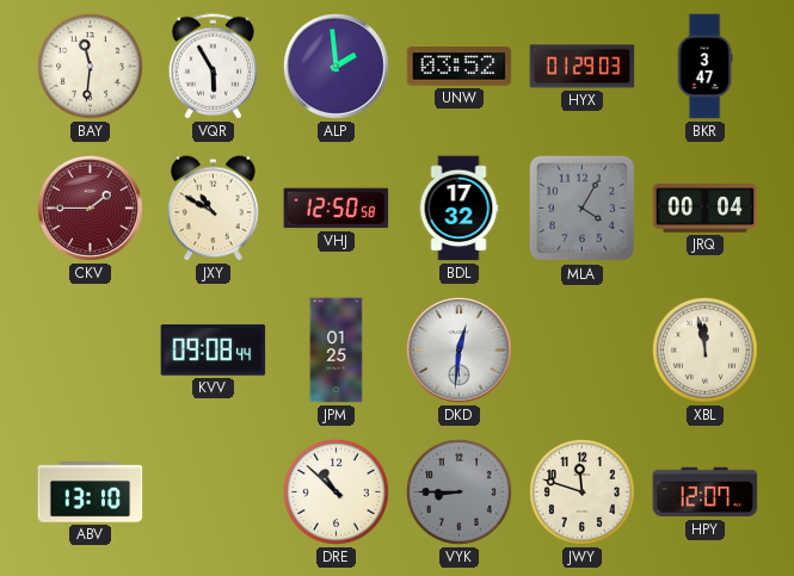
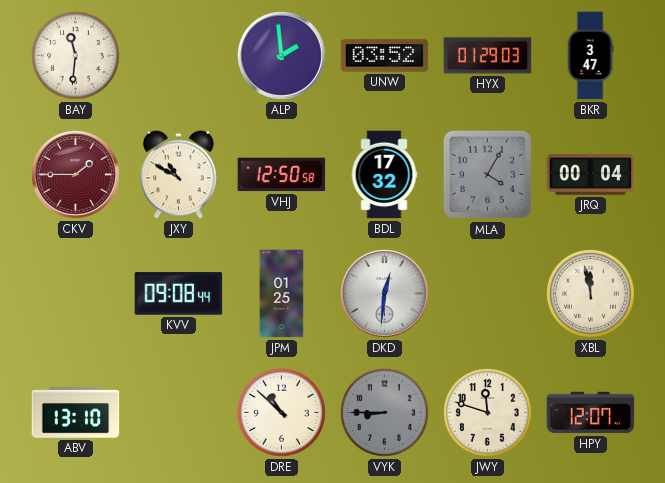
VQR: 5:55 -> none
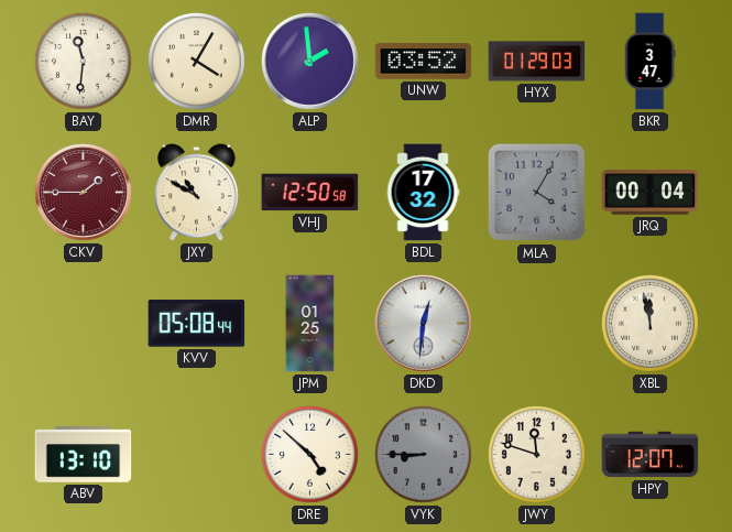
DMR: none -> 4:05
KVV: 09:08 -> 05:08
DRE: 10:52 -> 4:52
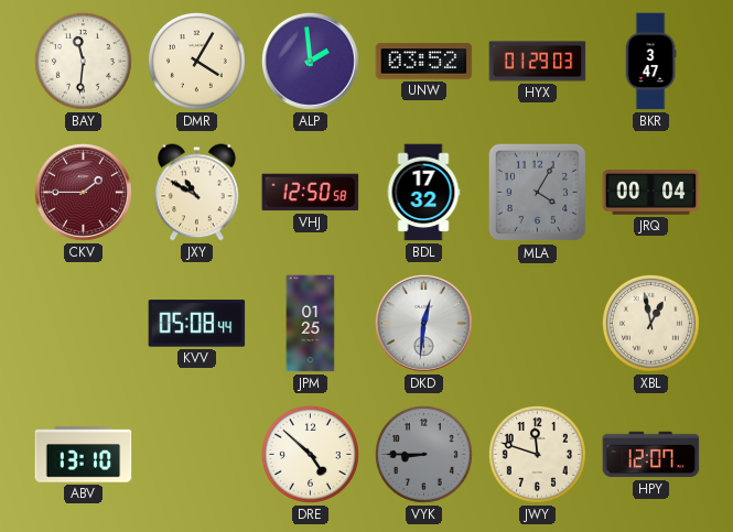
XBL: 11:58 -> 12:58
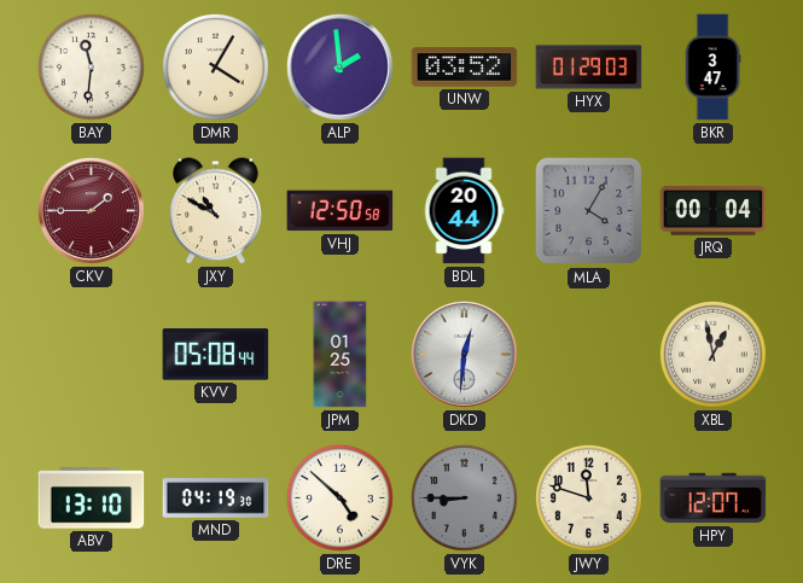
BDL: 17:32 -> 20:44
MND: none -> 04:19
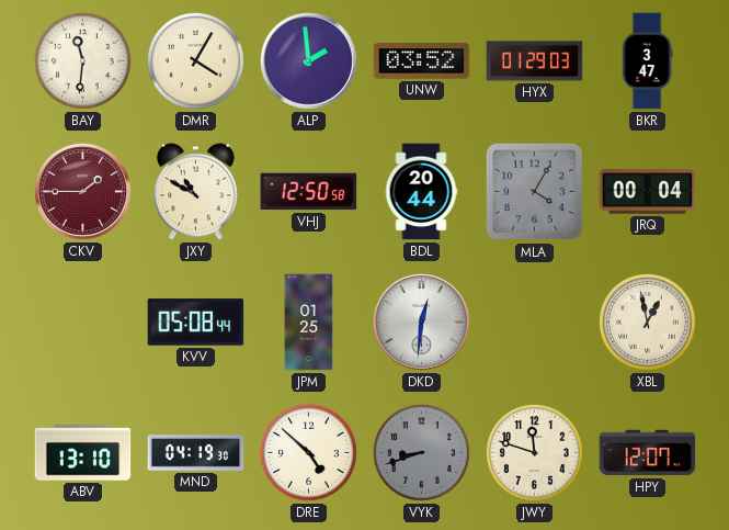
VYK: 8:45 -> 8:42
